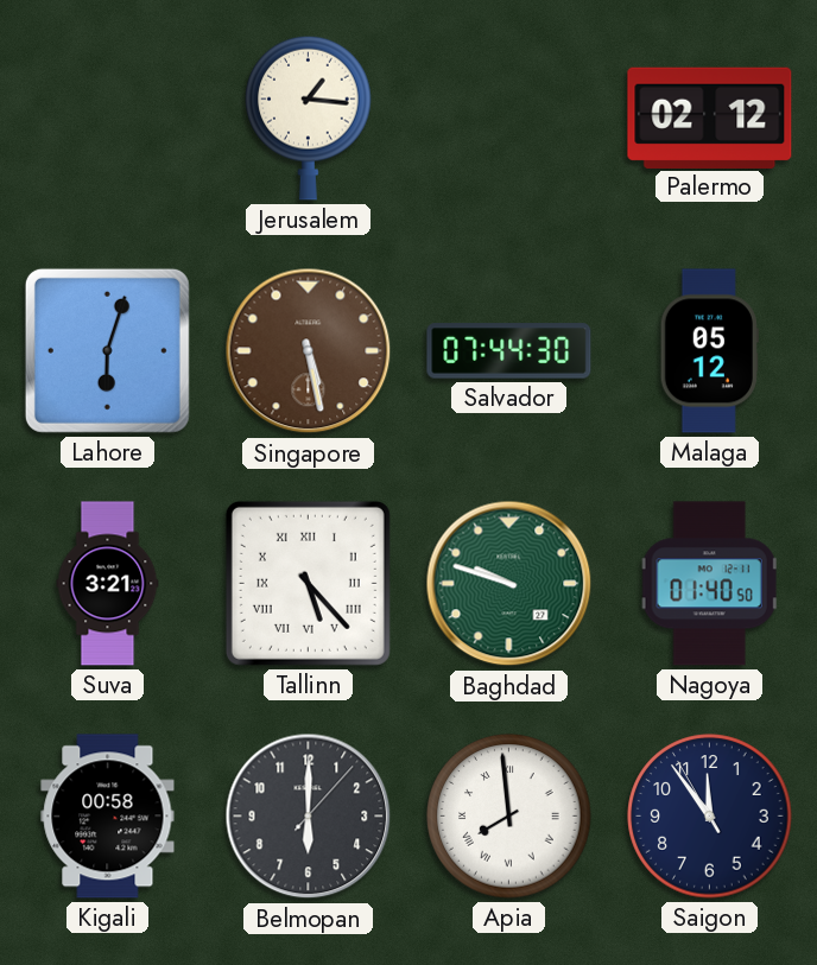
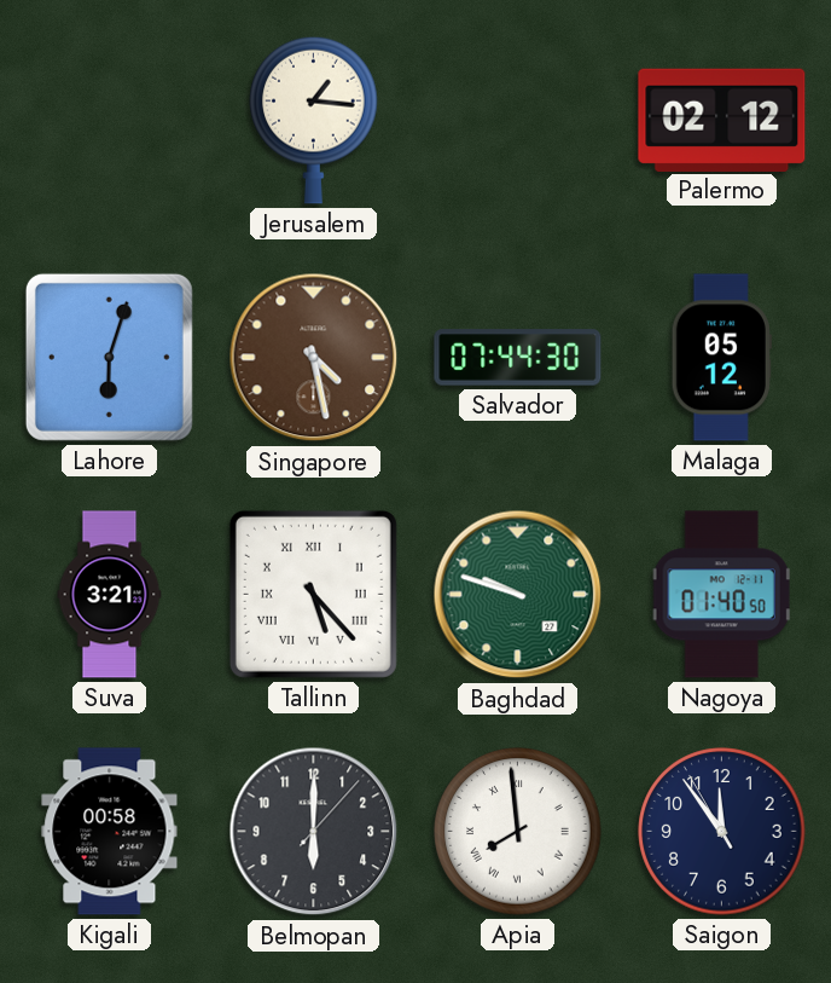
Singapore: 5:28 -> 4:28
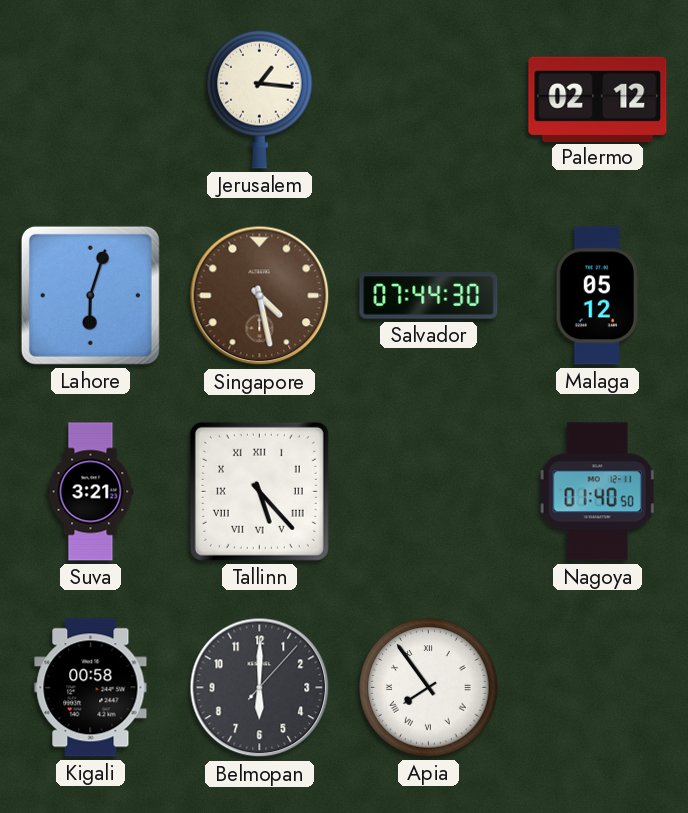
Baghdad: 9:48 -> none
Apia: 7:59 -> 7:54
Saigon: 11:53 -> none
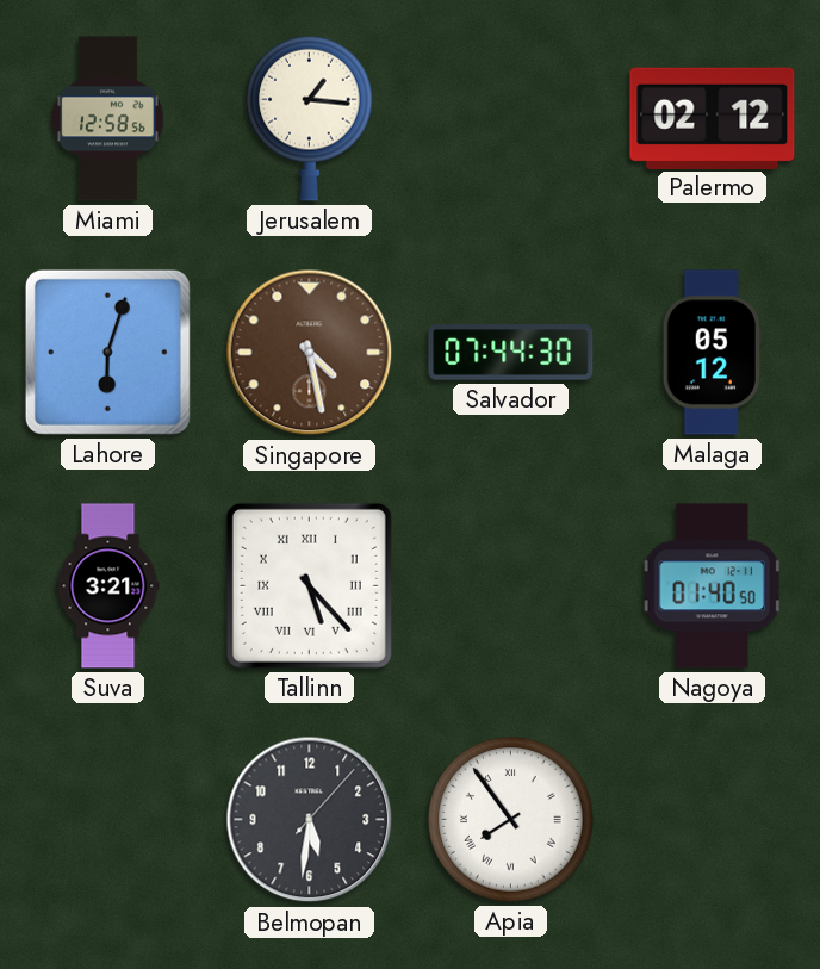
Miami: none -> 12:58
Kigali: 00:58 -> none
Belmopan: 6:00 -> 5:31
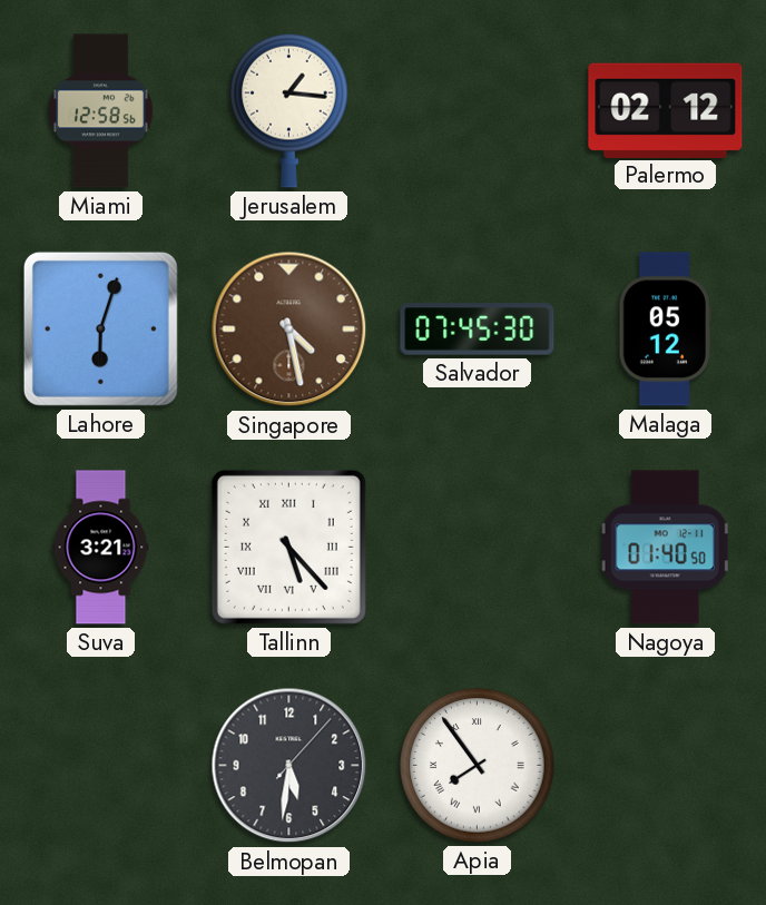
Salvador: 07:44 -> 07:45
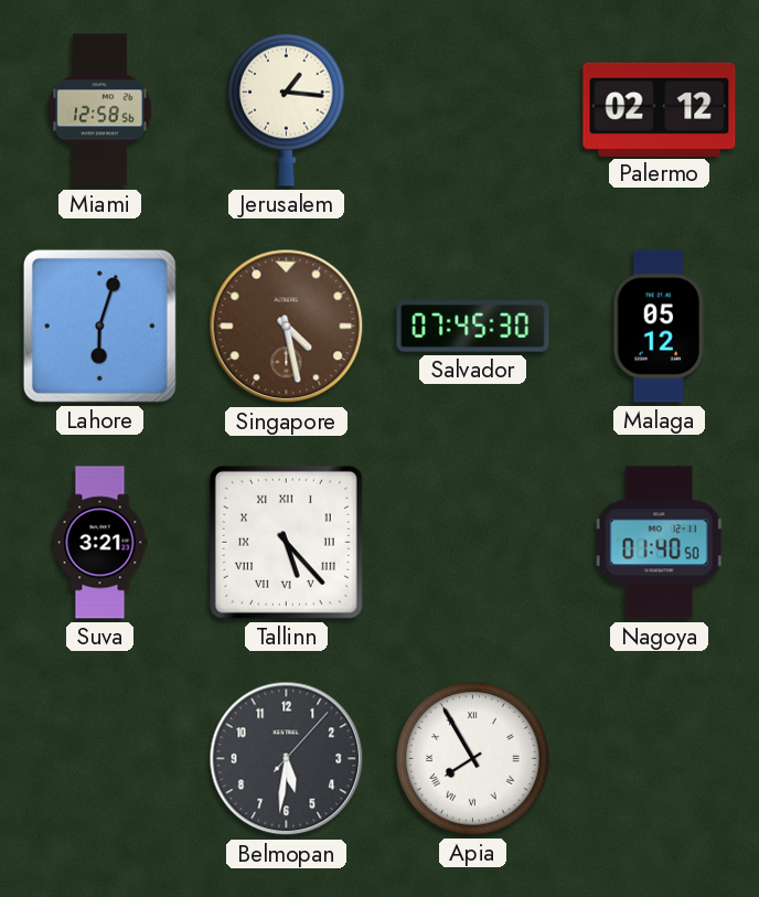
Apia: 7:54 -> 7:55
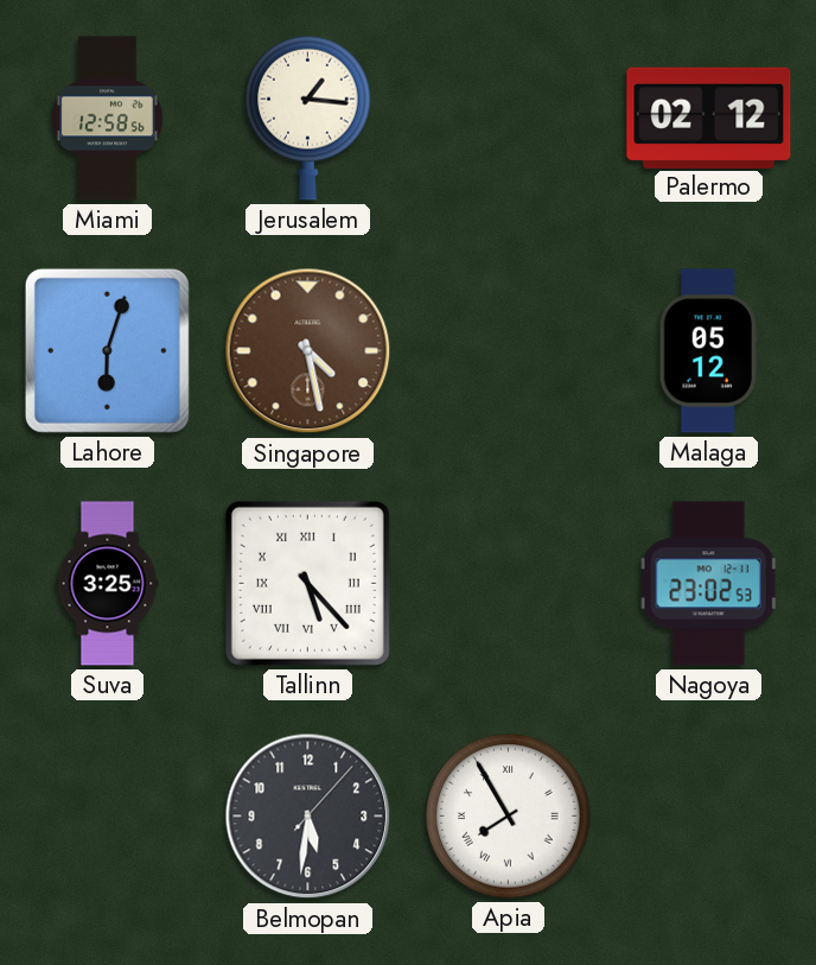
Salvador: 07:45 -> none
Suva: 3:21 -> 3:25
Nagoya: 01:40 -> 23:02
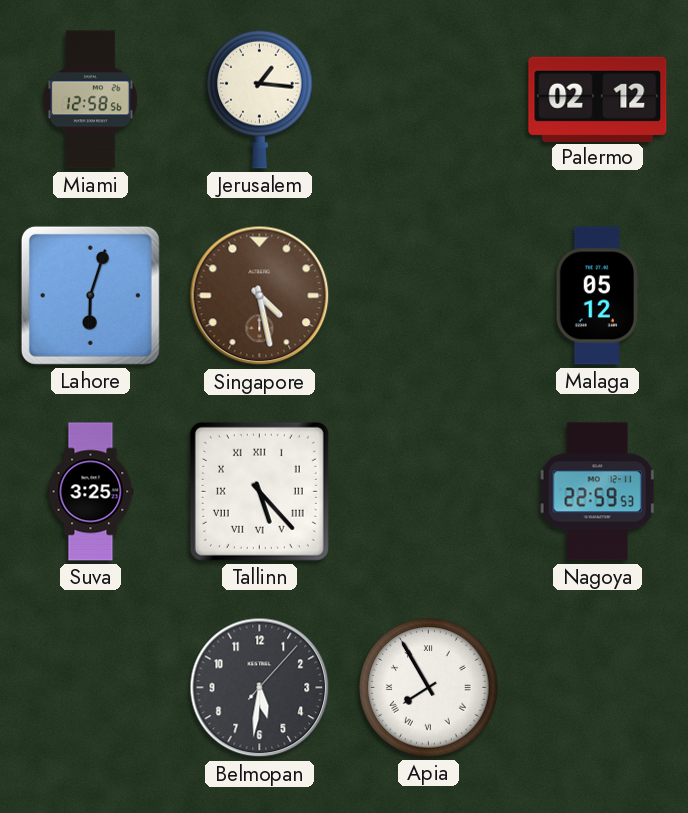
Nagoya: 23:02 -> 22:59
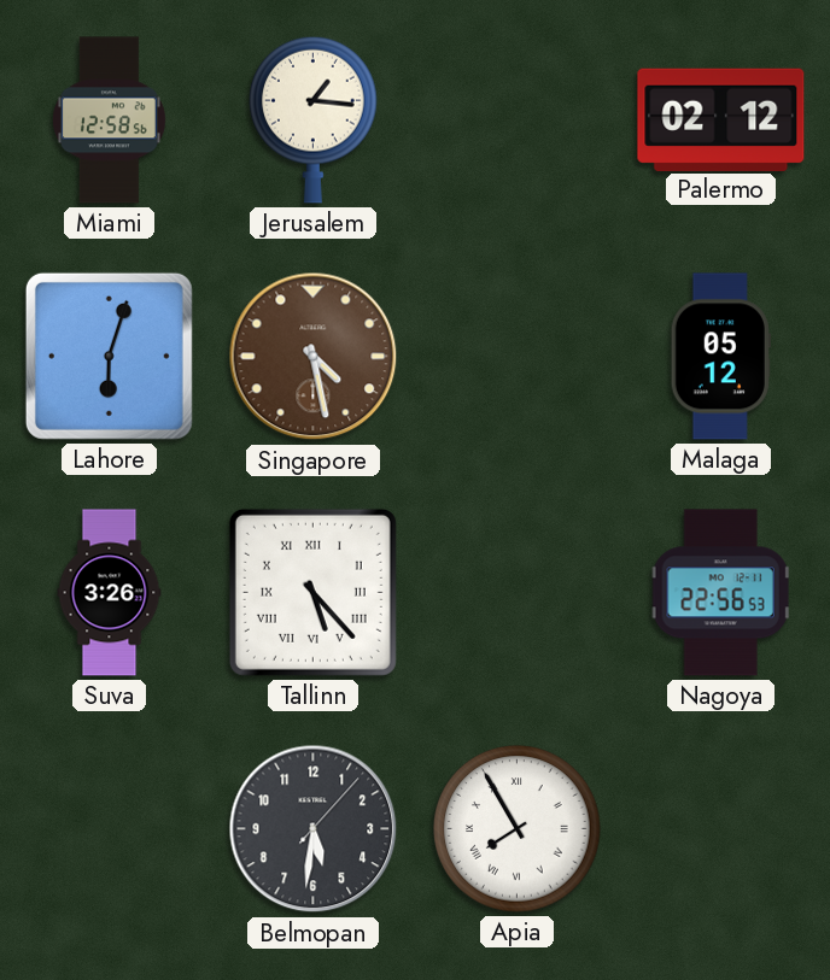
Suva: 3:25 -> 3:26
Nagoya: 22:59 -> 22:56
